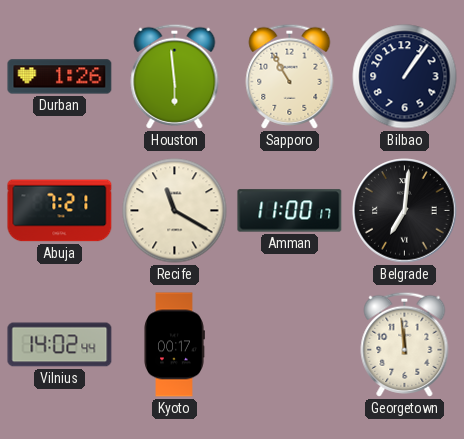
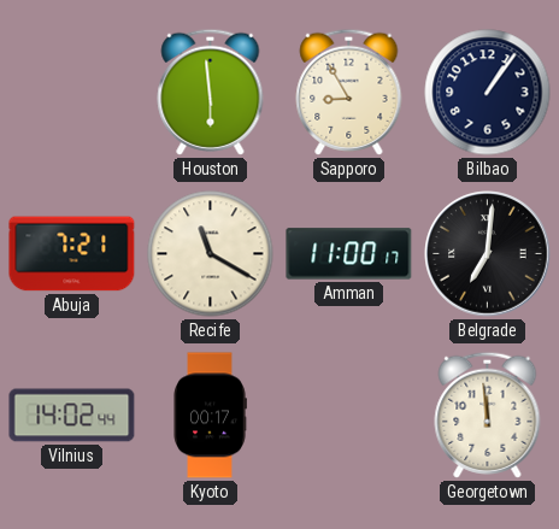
Durban: 1:26 -> none
Sapporo: 10:55 -> 8:55
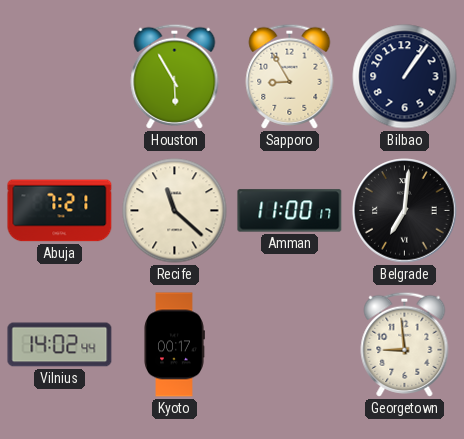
Houston: 5:59 -> 5:55
Recife: 11:20 -> 11:22
Georgetown: 11:59 -> 8:59
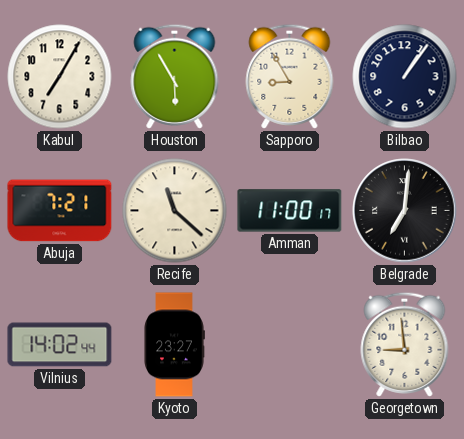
Kabul: none -> 7:05
Kyoto: 00:17 -> 23:27
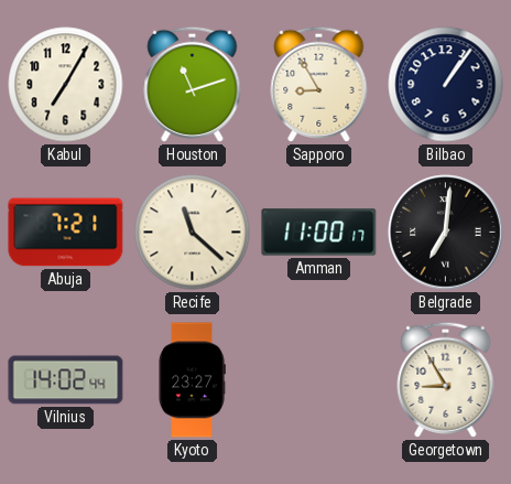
Houston: 5:55 -> 11:12
Georgetown: 8:59 -> 8:55
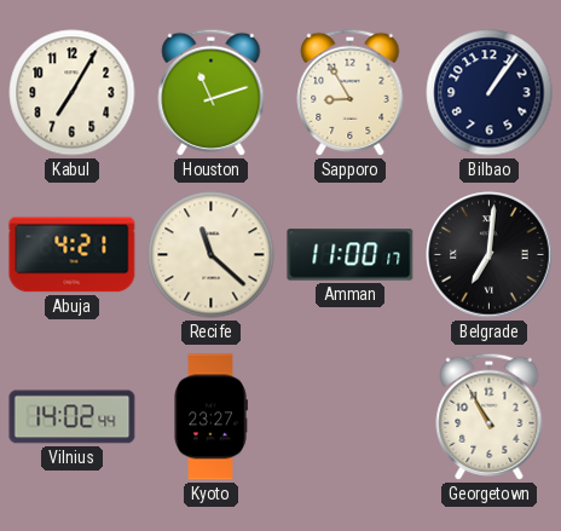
Abuja: 7:21 -> 4:21
Georgetown: 8:55 -> 10:55
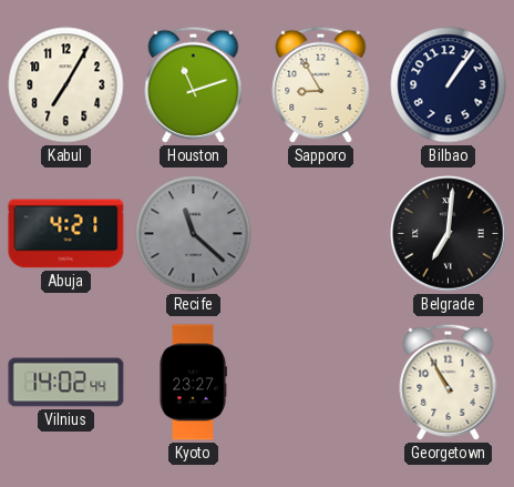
Recife dial: cream -> grey
Amman: 11:00 -> none
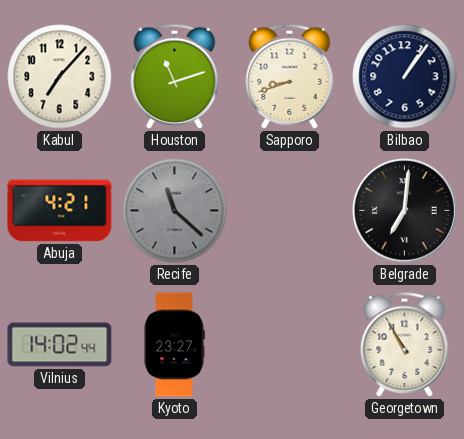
Kabul: 7:05 -> 7:07
Sapporo: 8:55 -> 8:42
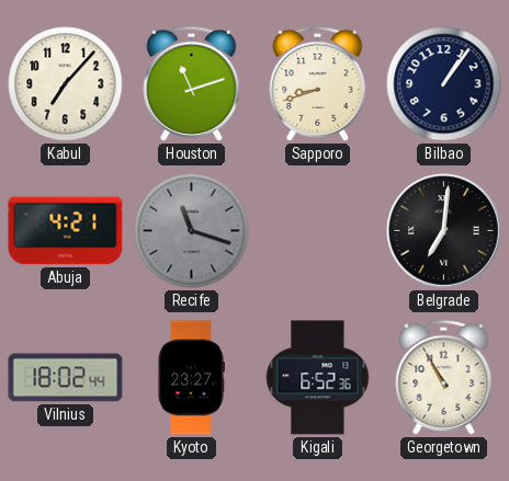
Recife: 11:22 -> 11:18
Vilnius: 14:02 -> 18:02
Kigali: none -> 6:52
